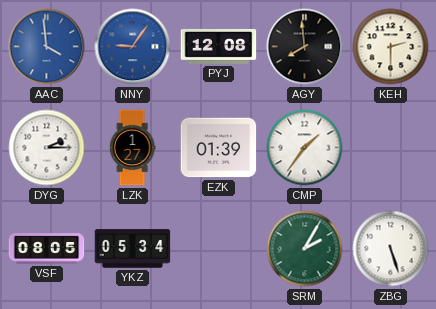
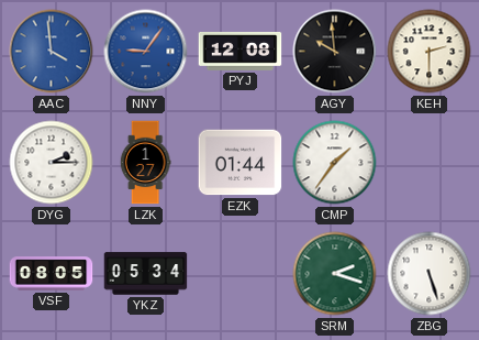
AGY: 7:59 -> 9:59
EZK: 01:39 -> 01:44
SRM: 2:05 -> 2:18
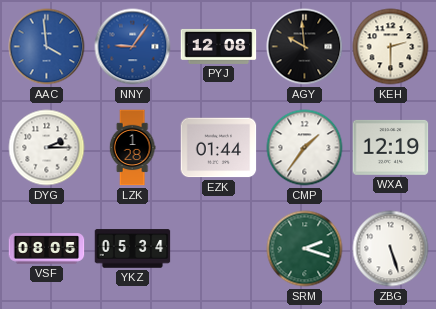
LZK: 1:27 -> 1:28
WXA: none -> 12:19
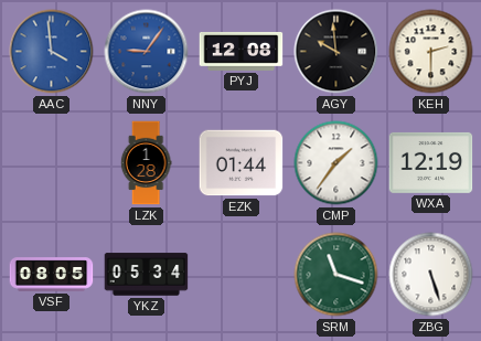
DYG: 2:15 -> none
SRM: 2:18 -> 11:18
